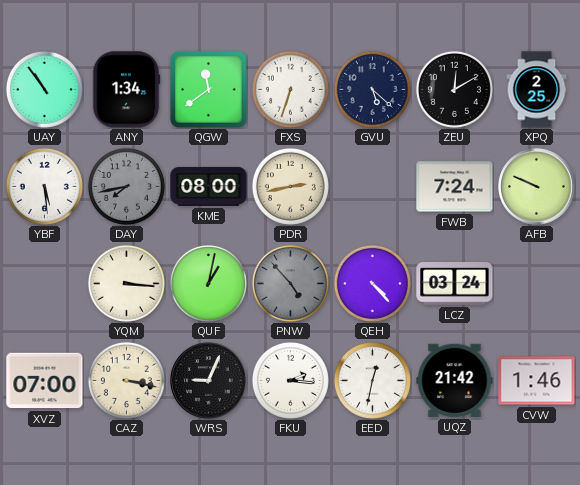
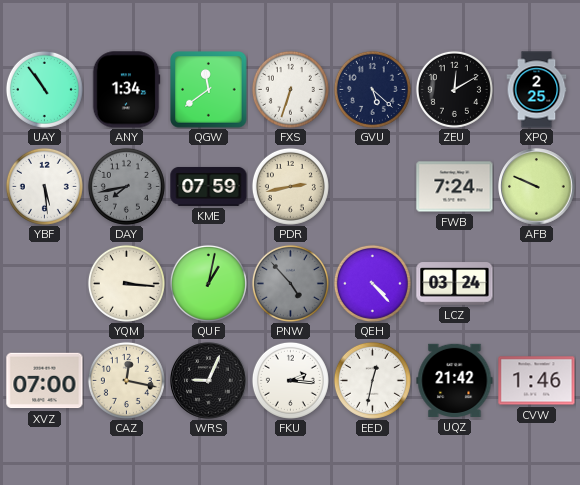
KME: 08:00 -> 07:59
CAZ: 3:17 -> 12:17
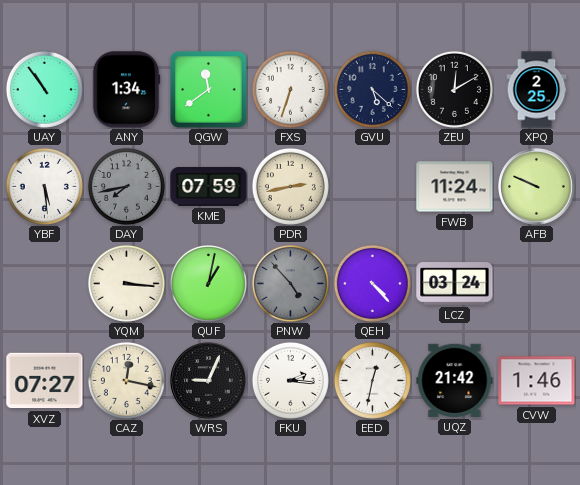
FWB: 7:24 -> 11:24
XVZ: 07:00 -> 07:27
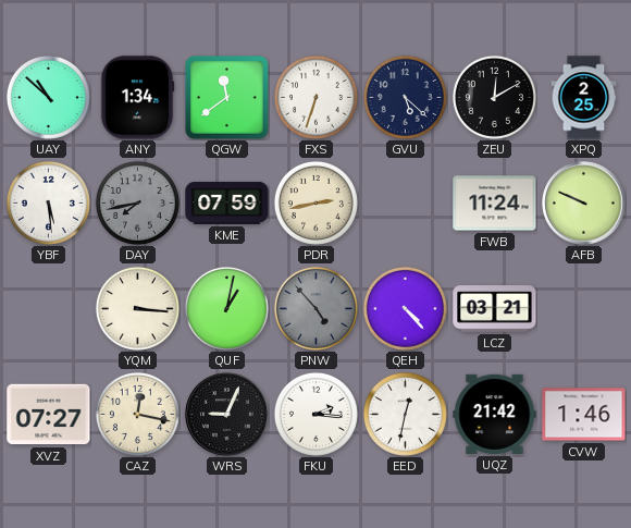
UAY: 10:54 -> 10:52
LCZ: 03:24 -> 03:21
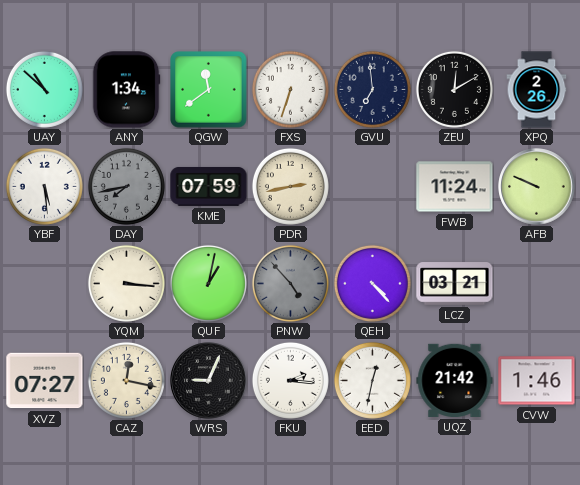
GVU: 5:22 -> 6:59
XPQ: 2:25 -> 2:26
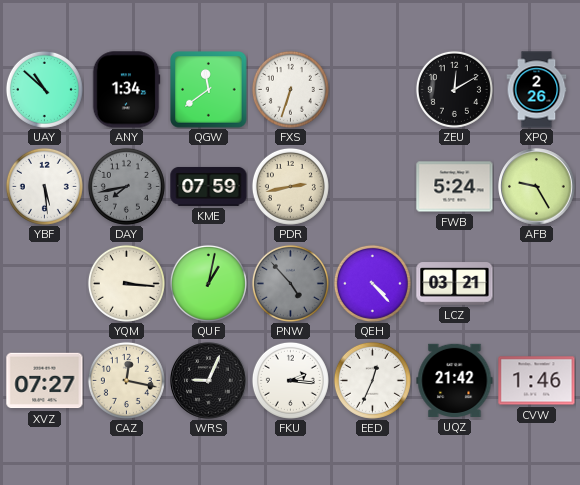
GVU: 6:59 -> none
FWB: 11:24 -> 5:24
AFB: 9:49 -> 9:25
EED: 12:32 -> 12:34
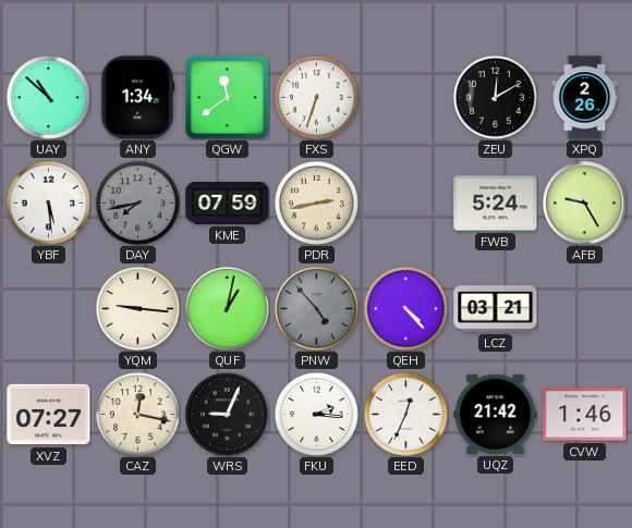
YQM: 3:16 -> 9:16
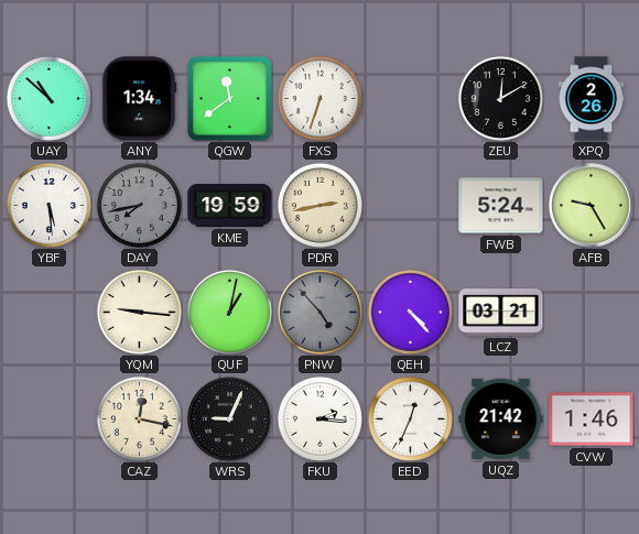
KME: 07:59 -> 19:59
XVZ: 07:27 -> none
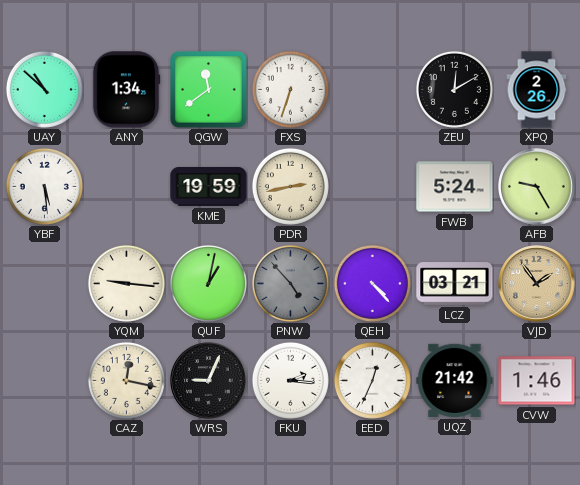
DAY: 7:43 -> none
VJD: none -> 1:54
